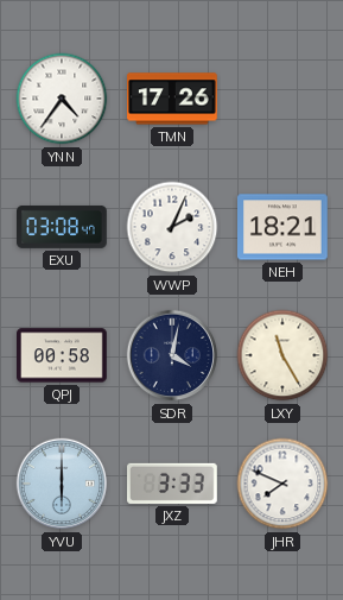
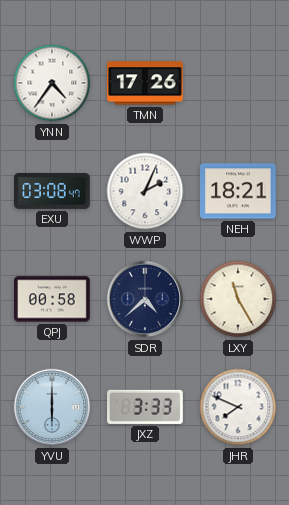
SDR: 4:02 -> 4:38
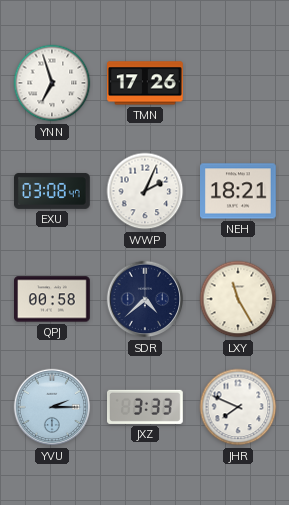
YNN: 4:36 -> 6:57
YVU: 6:00 -> 2:15
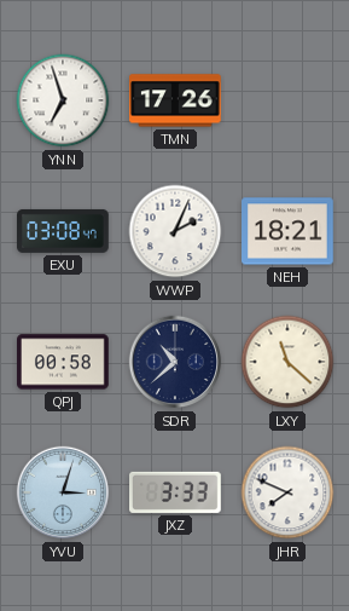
SDR: 4:38 -> 10:38
LXY: 11:25 -> 11:22
YVU: 2:15 -> 3:03
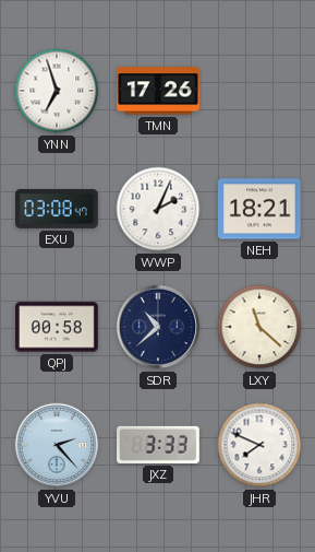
YVU: 3:03 -> 2:23
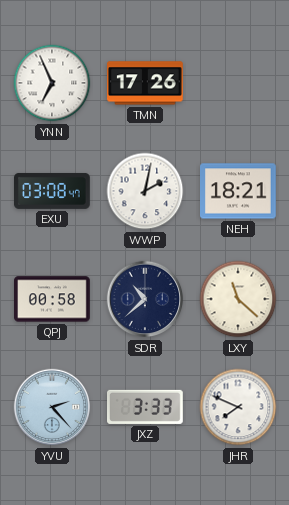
YNN: 6:57 -> 6:56
WWP: 2:04 -> 2:02
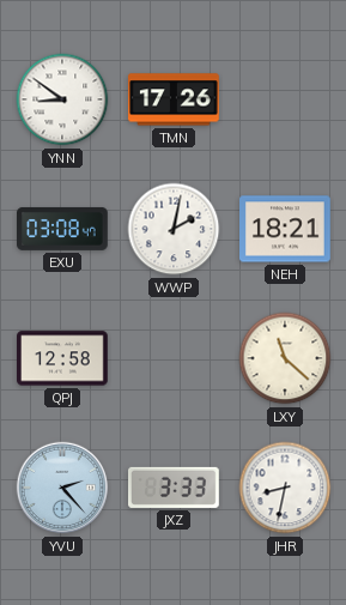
YNN: 6:56 -> 8:51
QPJ: 00:58 -> 12:58
SDR: 10:38 -> none
JHR: 7:49 -> 8:32
